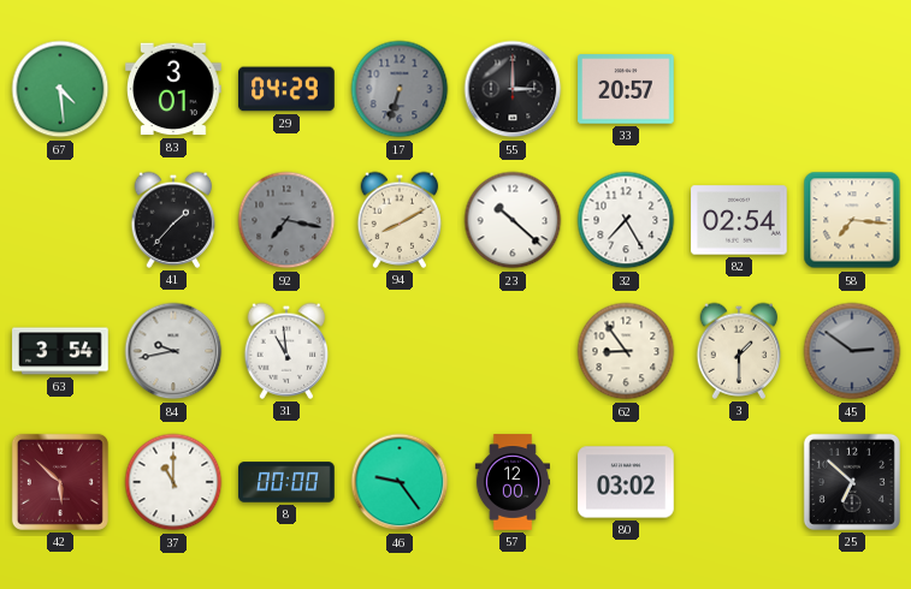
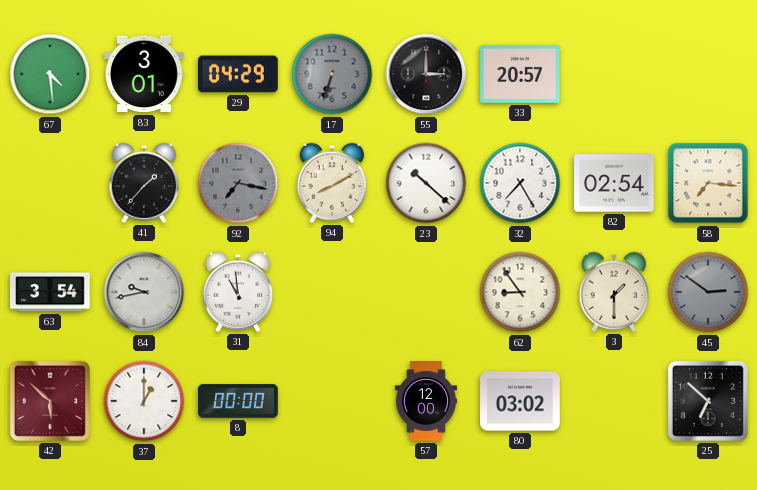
37: 11:00 -> 1:00
46: 9:24 -> none
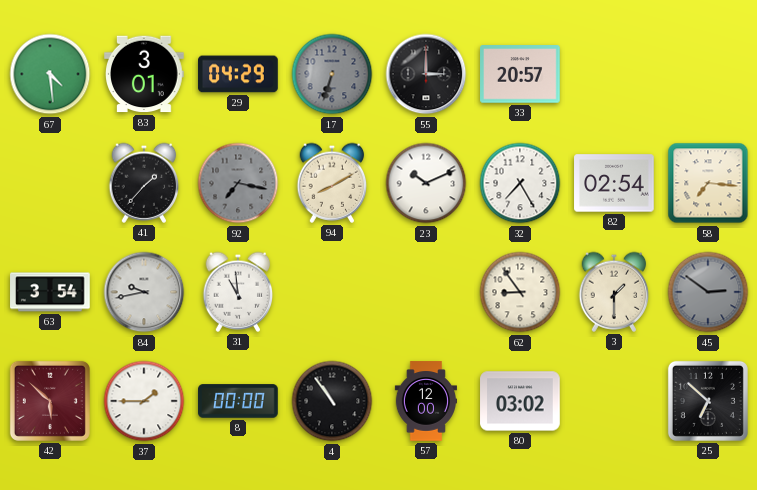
23: 10:22 -> 10:11
37: 1:00 -> 1:45
4: none -> 10:54
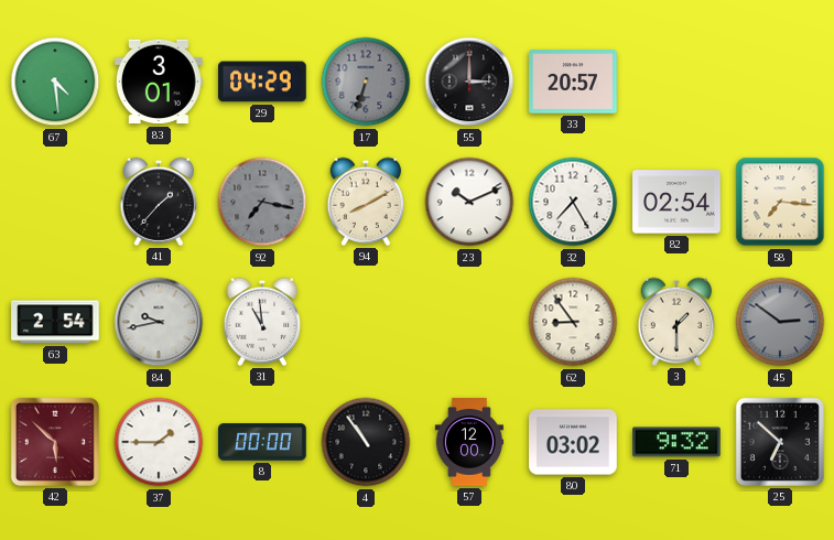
63: 3:54 -> 2:54
71: none -> 9:32
